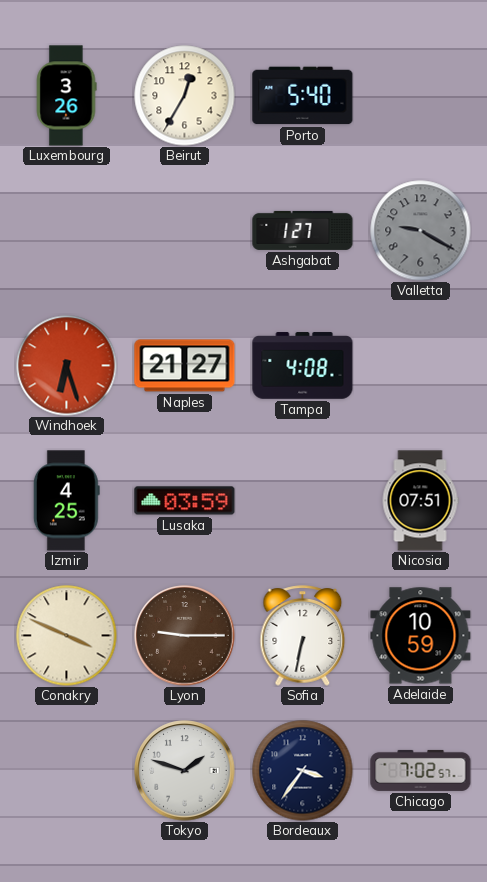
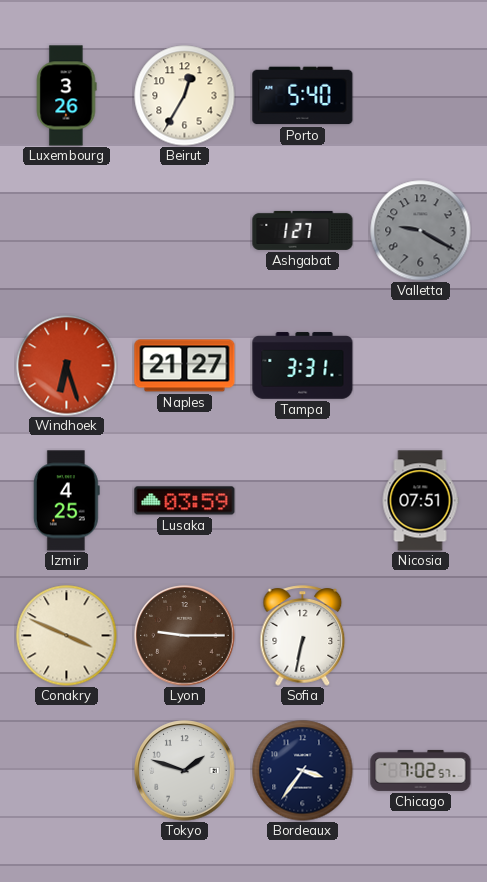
Tampa: 4:08 -> 3:31
Adelaide: 10:59 -> none
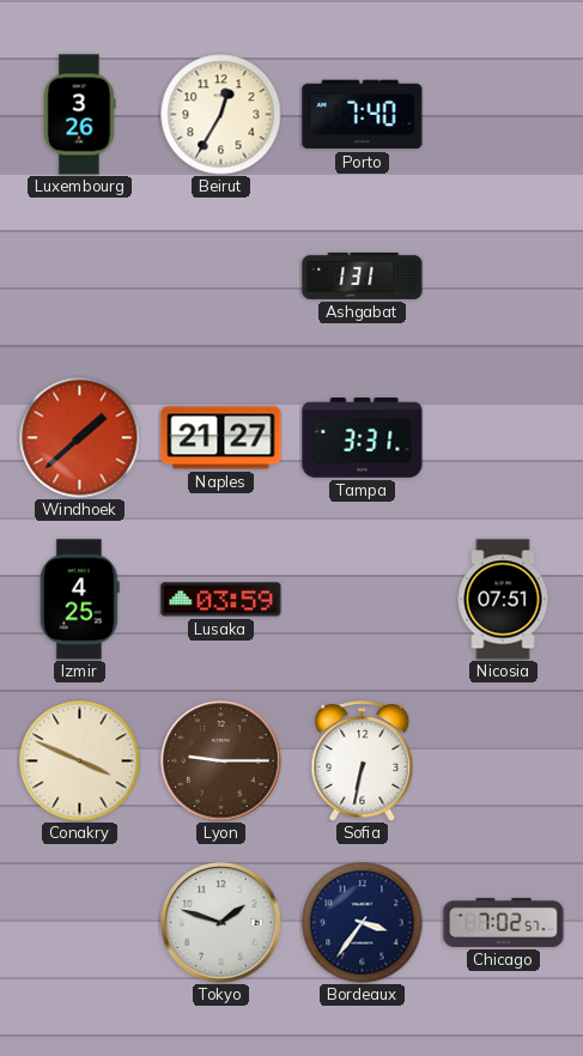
Porto: 5:40 -> 7:40
Ashgabat: 1:27 -> 1:31
Valletta: 9:20 -> none
Windhoek: 6:27 -> 1:38
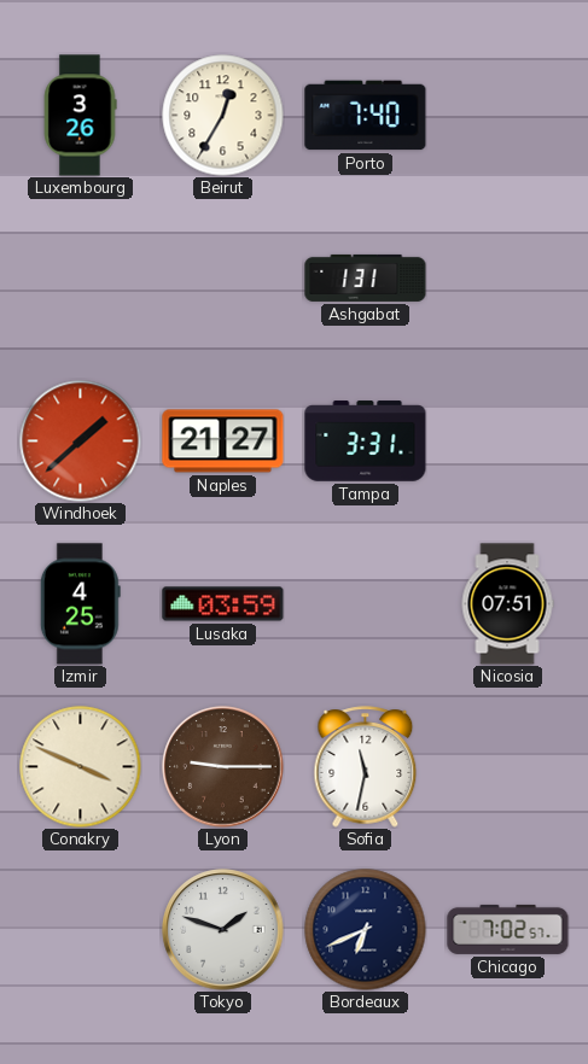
Sofia: 6:32 -> 11:32
Bordeaux: 3:36 -> 6:41
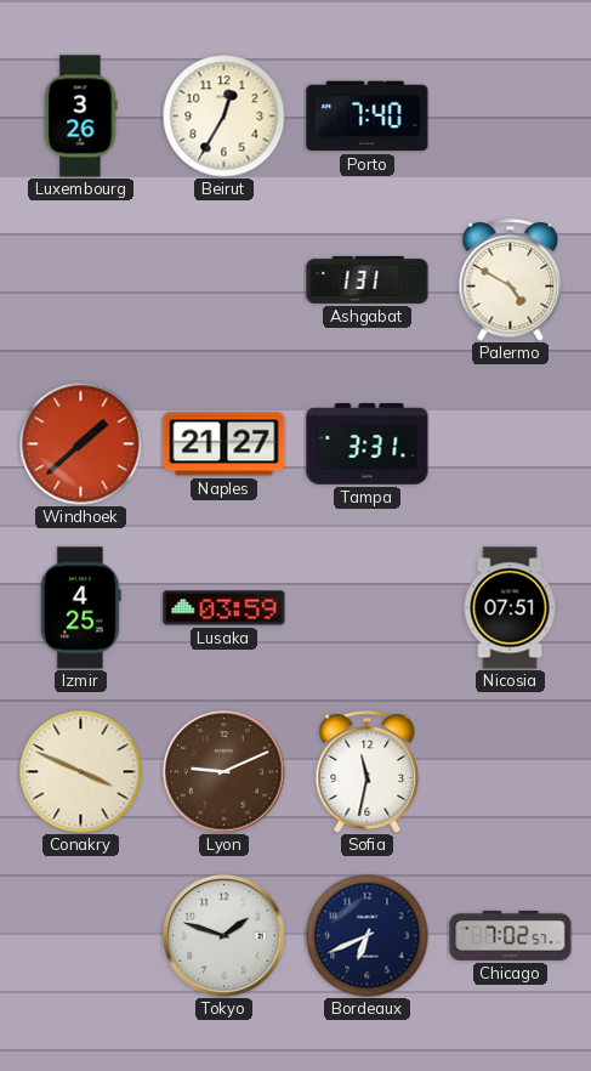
Palermo: none -> 4:50
Lyon: 9:15 -> 9:11
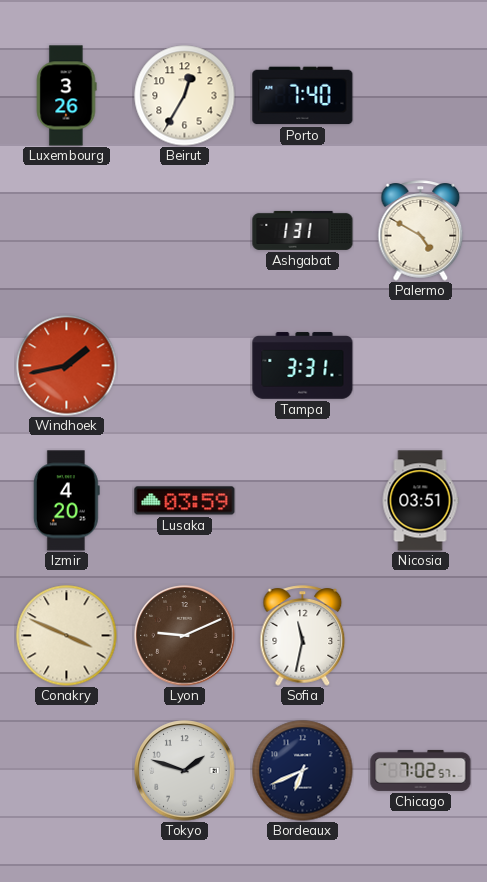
Windhoek: 1:38 -> 1:43
Naples: 21:27 -> none
Izmir: 4:25 -> 4:20
Nicosia: 07:51 -> 03:51
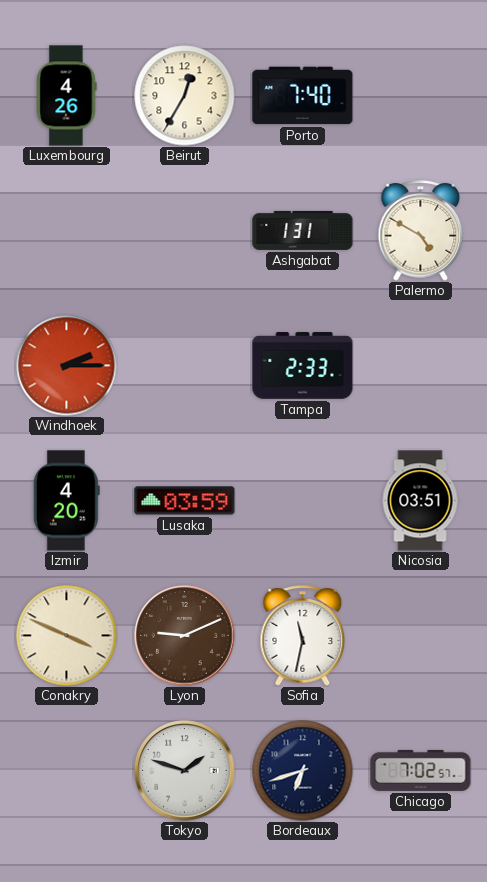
Luxembourg: 3:26 -> 4:26
Windhoek: 1:43 -> 2:15
Tampa: 3:31 -> 2:33
Bordeaux: 6:41 -> 6:42
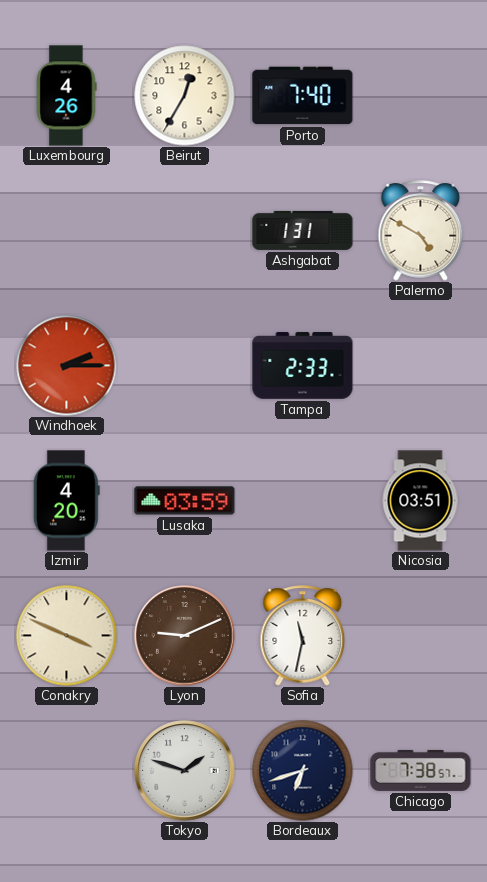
Chicago: 7:02 -> 7:38
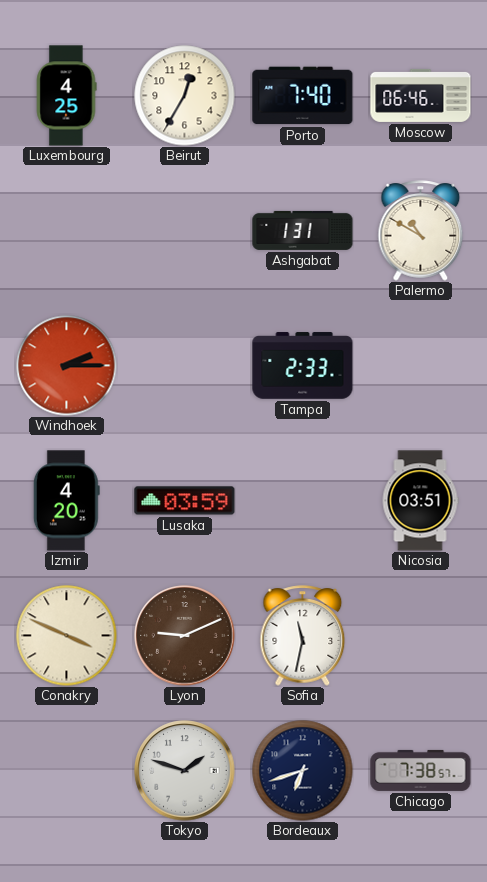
Luxembourg: 4:26 -> 4:25
Moscow: none -> 06:46
Palermo: 4:50 -> 10:50
